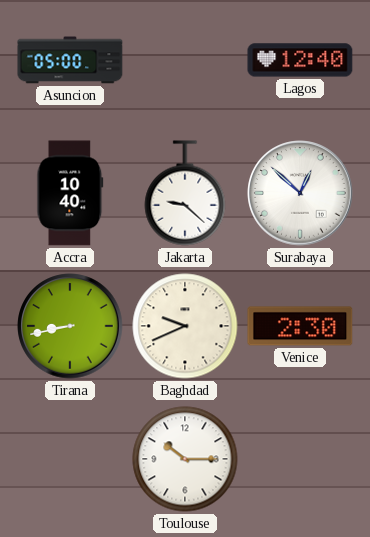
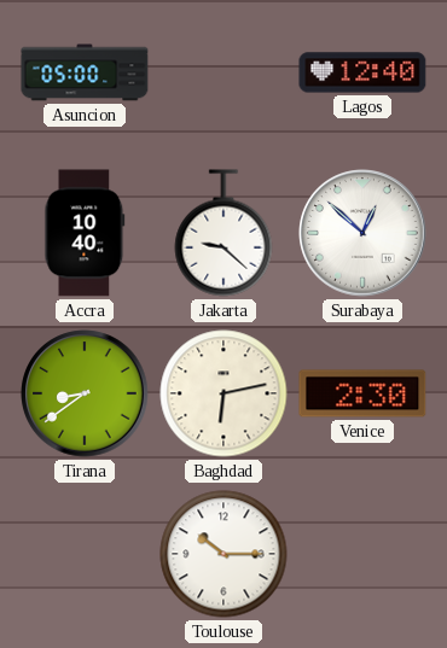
Tirana: 8:43 -> 8:39
Baghdad: 9:41 -> 6:13
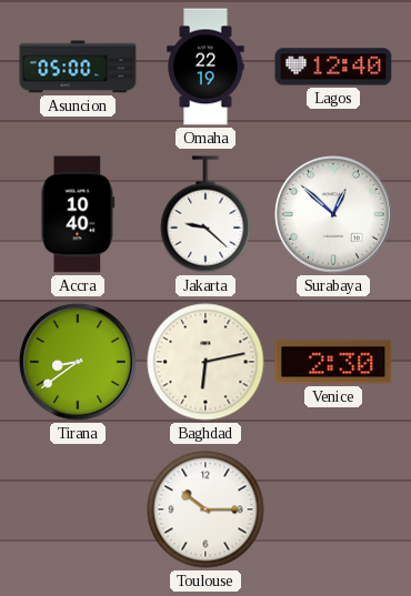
Omaha: none -> 22:19
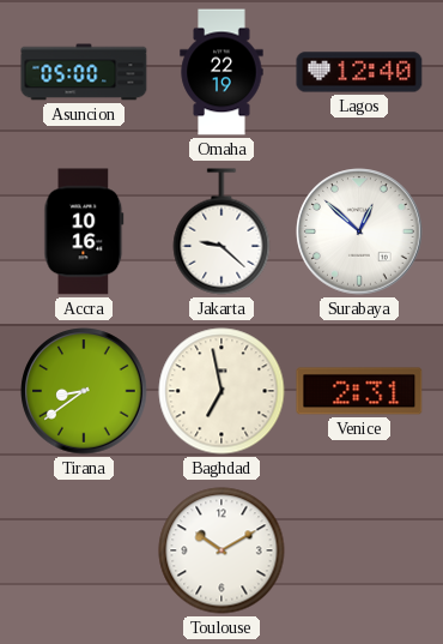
Accra: 10:40 -> 10:16
Baghdad: 6:13 -> 6:58
Venice: 2:30 -> 2:31
Toulouse: 10:15 -> 10:10
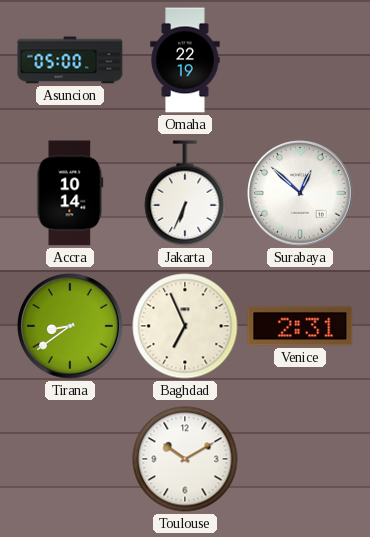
Lagos: 12:40 -> none
Accra: 10:16 -> 10:14
Jakarta: 9:22 -> 6:34
Baghdad: 6:58 -> 6:56
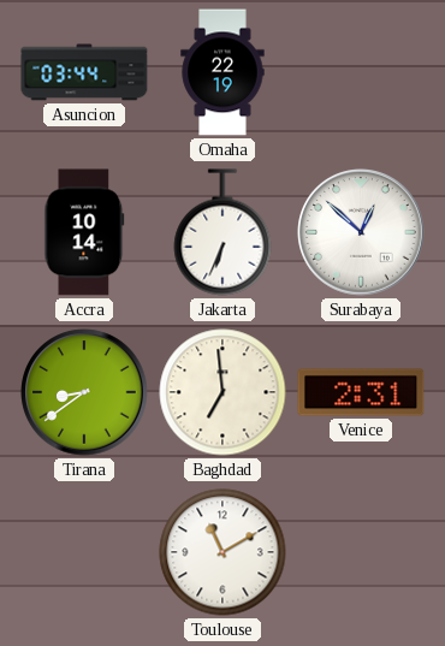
Asuncion: 05:00 -> 03:44
Baghdad: 6:56 -> 6:59
Toulouse: 10:10 -> 11:10
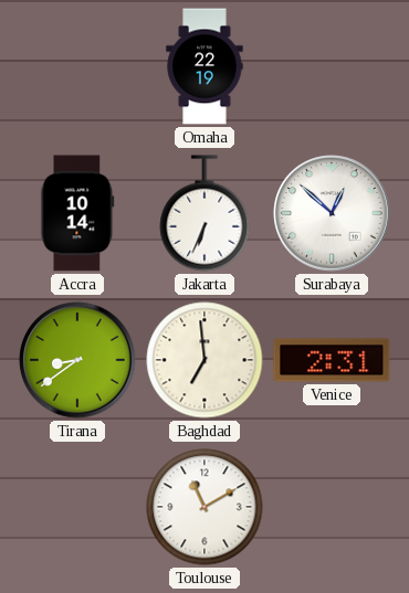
Asuncion: 03:44 -> none
